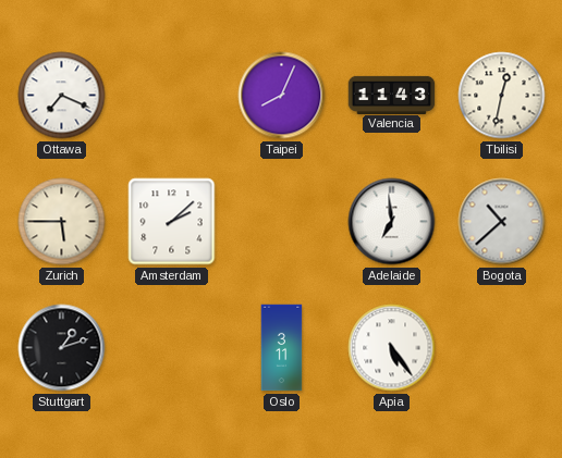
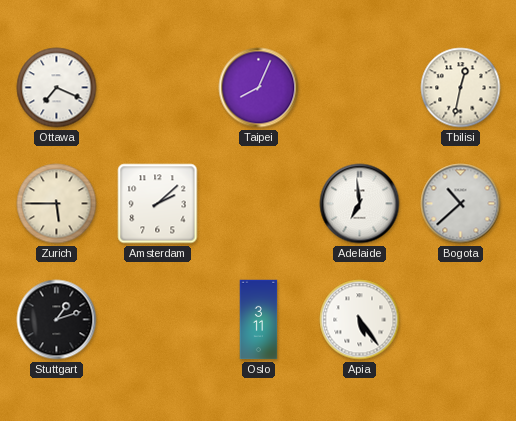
Valencia: 11:43 -> none
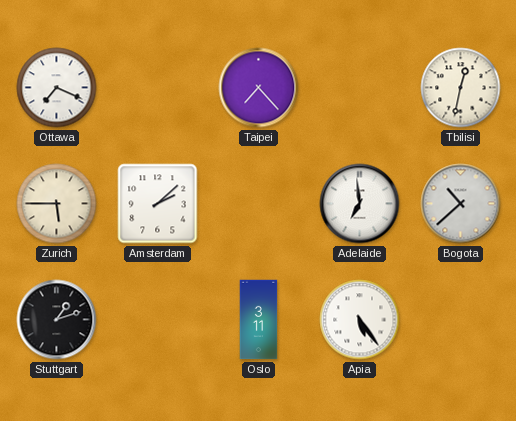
Taipei: 8:04 -> 7:23
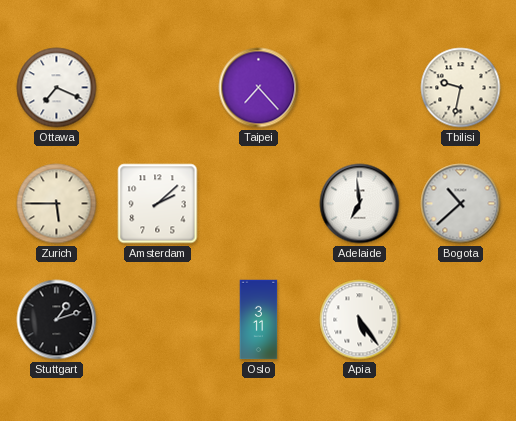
Tbilisi: 12:32 -> 9:32
